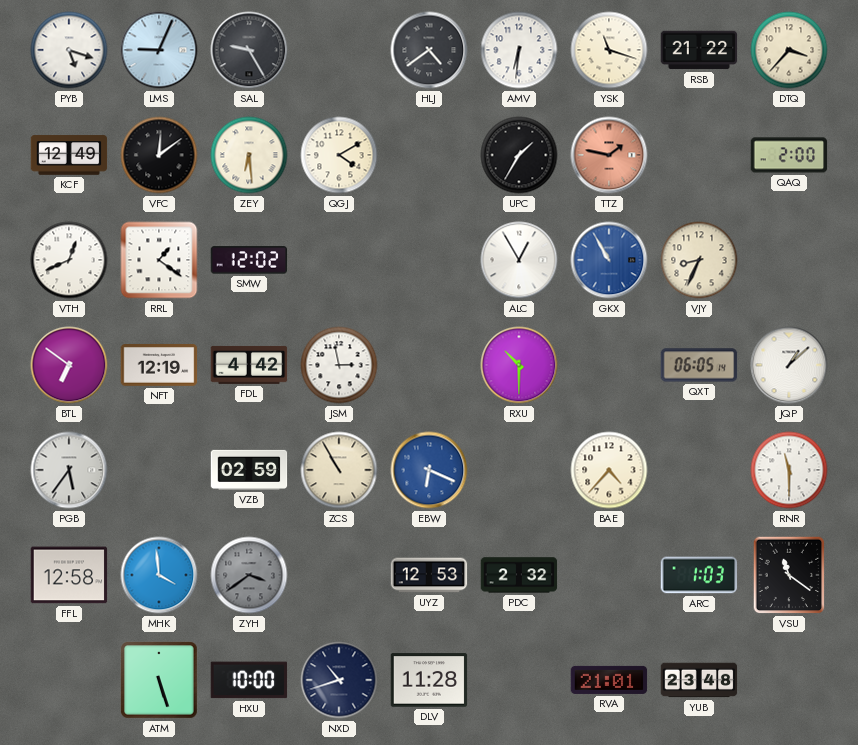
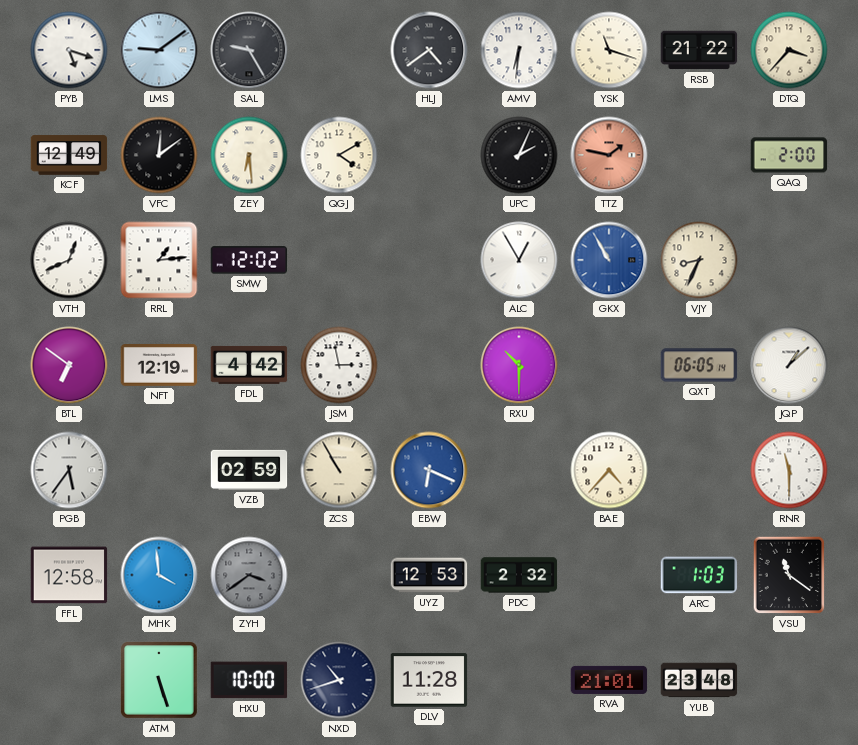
LMS: 9:04 -> 9:09
UPC: 1:35 -> 2:04
RRL: 1:21 -> 1:14
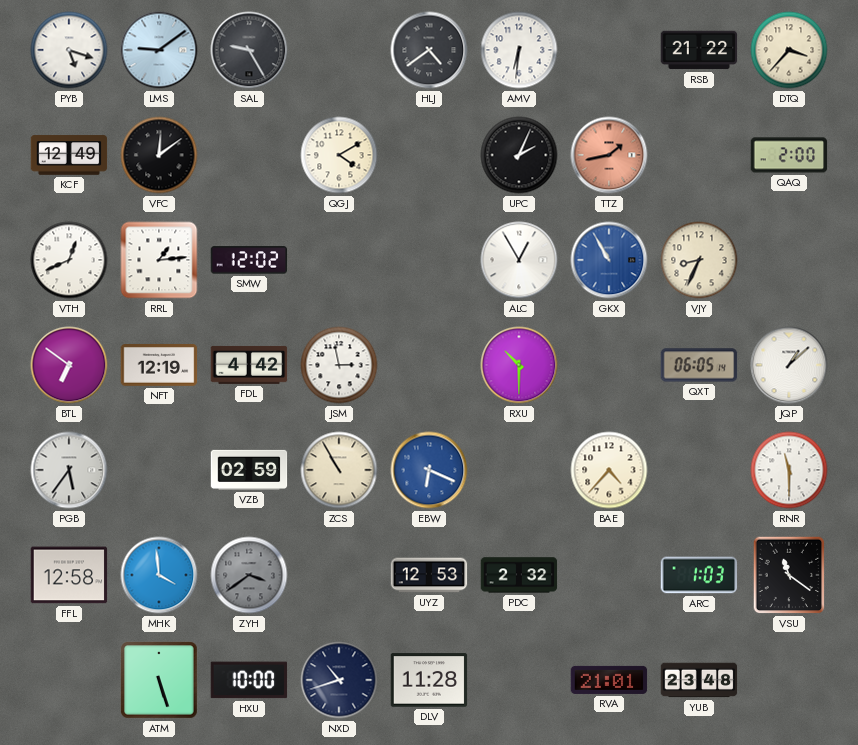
YSK: 11:18 -> none
ZEY: 6:29 -> none
TTZ: 1:47 -> 1:43
